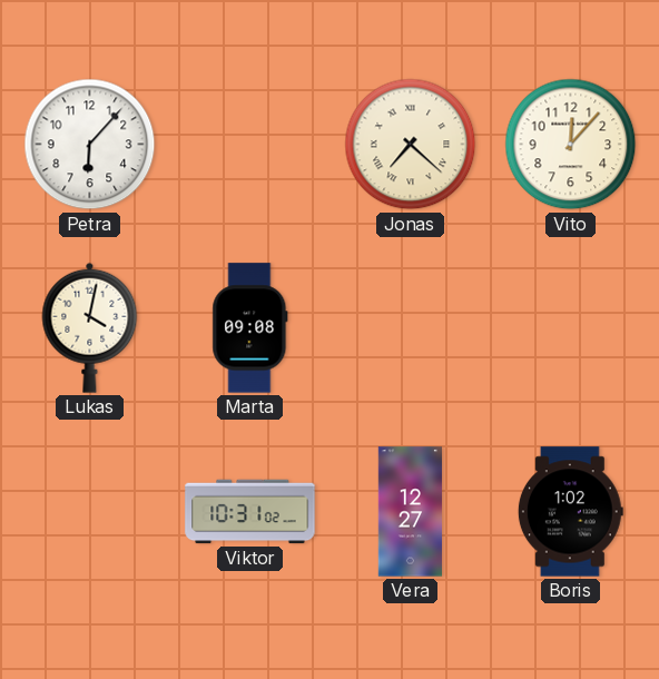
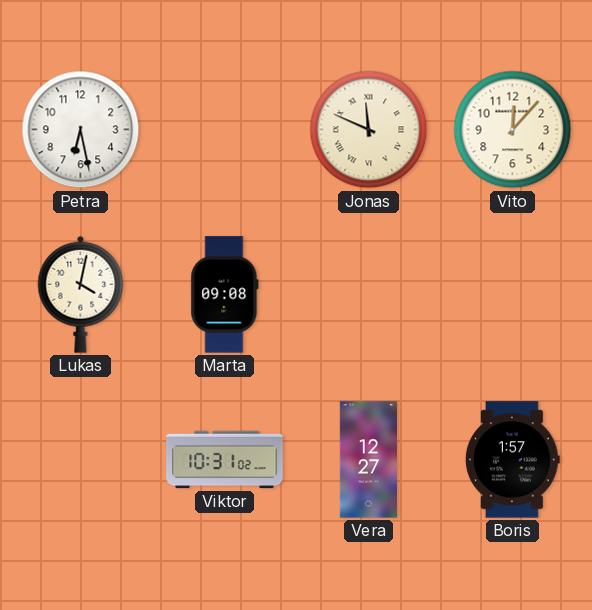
Petra: 6:07 -> 6:28
Jonas: 7:22 -> 11:49
Boris: 1:02 -> 1:57
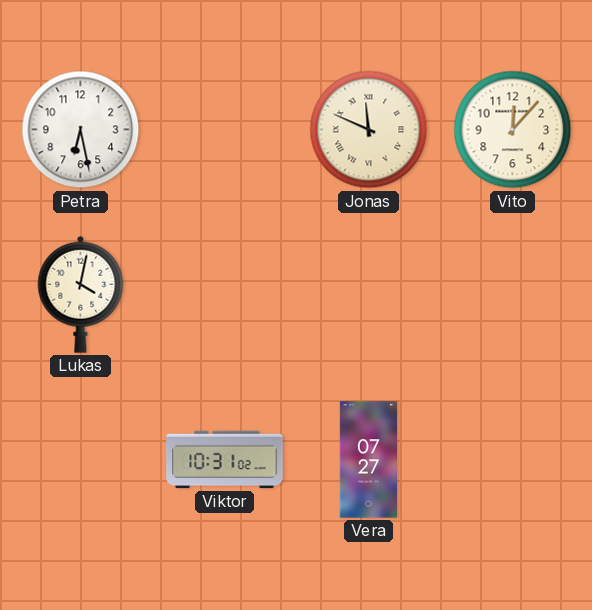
Marta: 09:08 -> none
Vera: 12:27 -> 07:27
Boris: 1:57 -> none
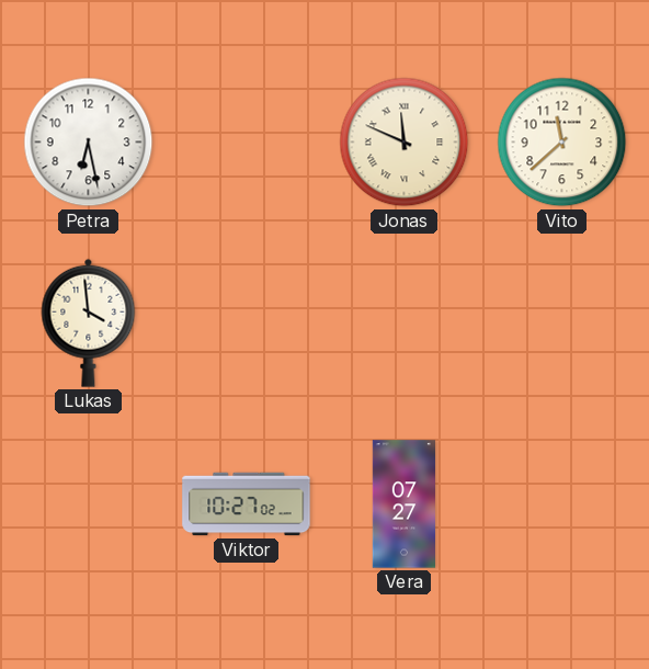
Vito: 12:07 -> 11:38
Lukas: 4:02 -> 3:59
Viktor: 10:31 -> 10:27
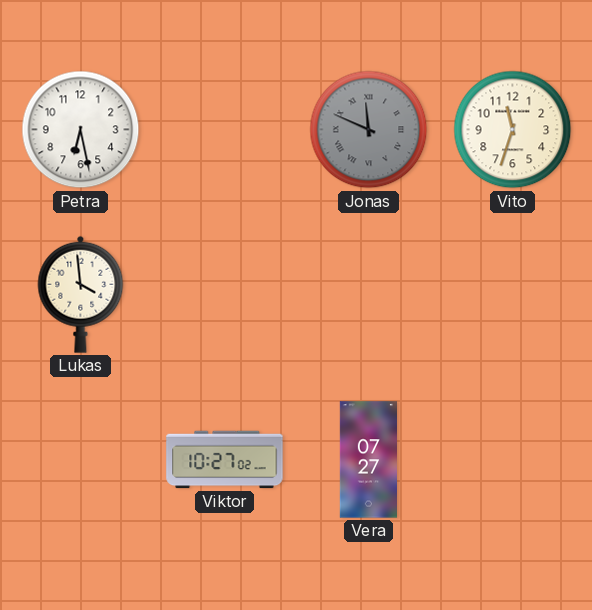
Jonas dial: cream -> grey
Vito: 11:38 -> 11:33
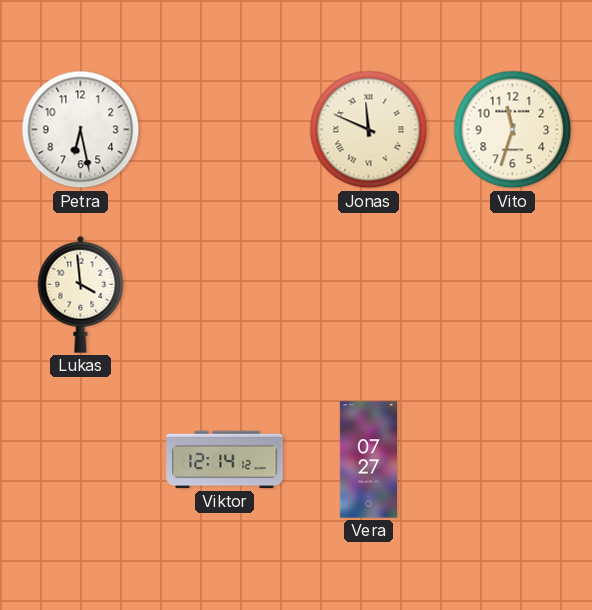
Jonas dial: grey -> cream
Viktor: 10:27 -> 12:14
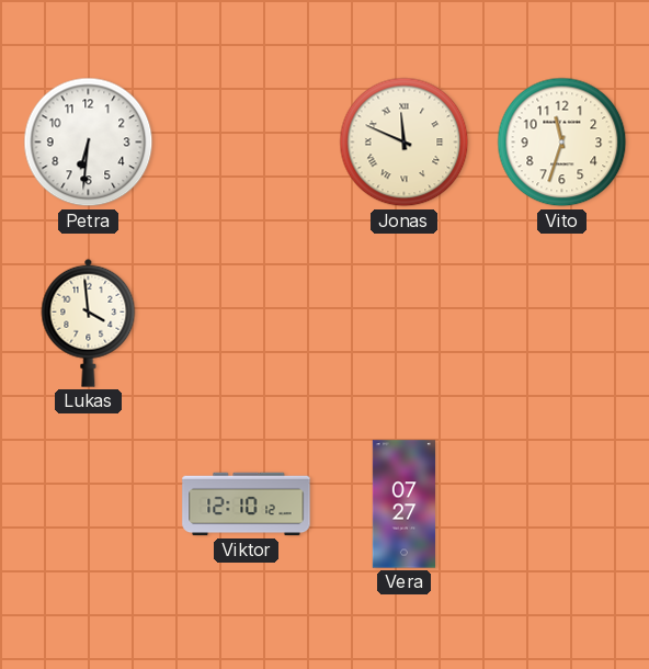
Petra: 6:28 -> 6:31
Viktor: 12:14 -> 12:10
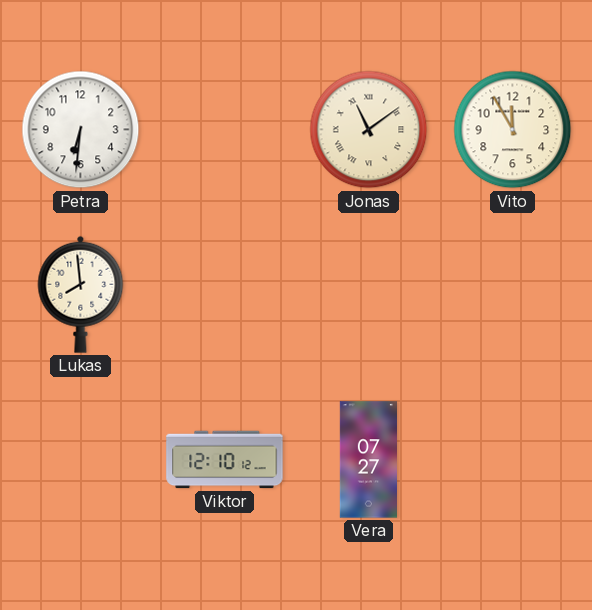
Jonas: 11:49 -> 11:09
Vito: 11:33 -> 11:55
Lukas: 3:59 -> 7:59
